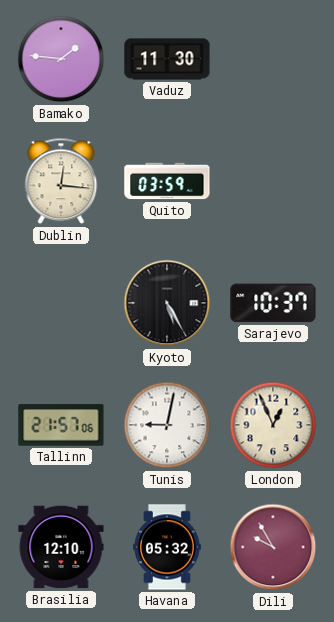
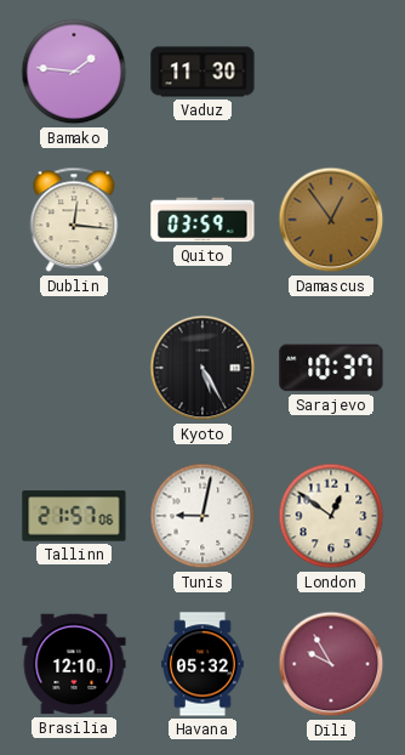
Damascus: none -> 12:54
London: 12:56 -> 12:51
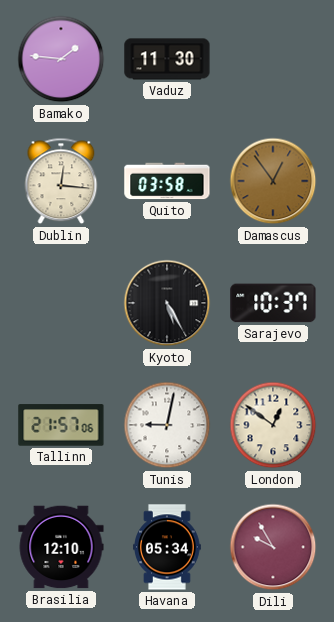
Quito: 03:59 -> 03:58
Havana: 05:32 -> 05:34
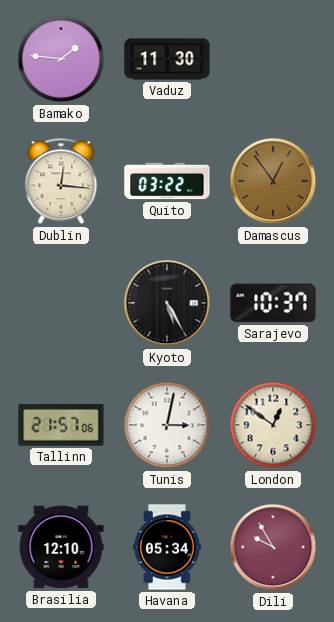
Quito: 03:58 -> 03:22
Tunis: 9:02 -> 3:02
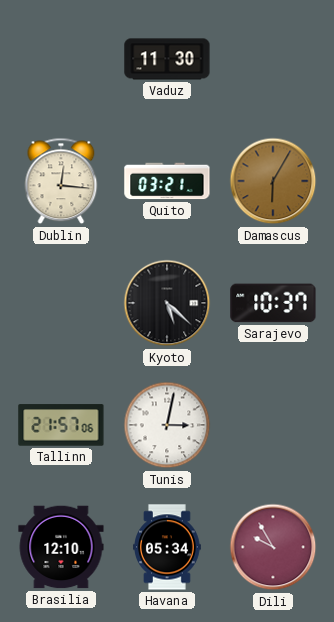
Bamako: 1:46 -> none
Quito: 03:22 -> 03:21
Damascus: 12:54 -> 6:05
Kyoto: 5:25 -> 5:22
London: 12:51 -> none
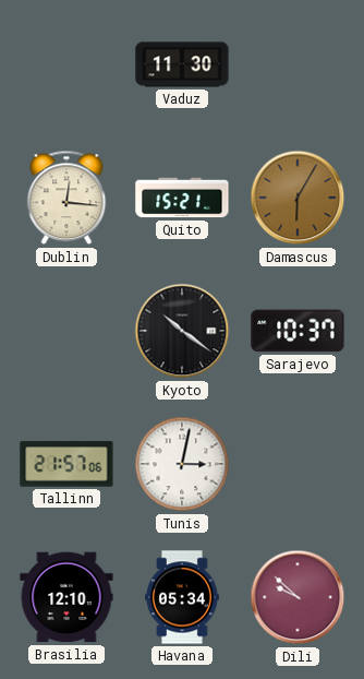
Quito: 03:21 -> 15:21
Kyoto: 5:22 -> 10:21
Dili: 9:55 -> 9:52
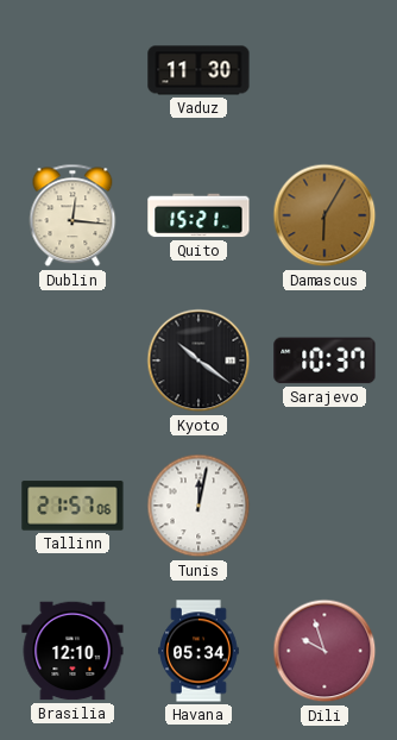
Tunis: 3:02 -> 12:02
Dili: 9:52 -> 9:57
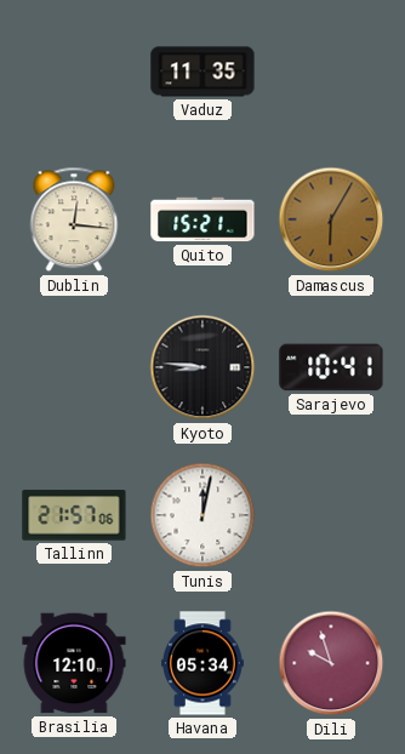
Vaduz: 11:30 -> 11:35
Kyoto: 10:21 -> 8:46
Sarajevo: 10:37 -> 10:41
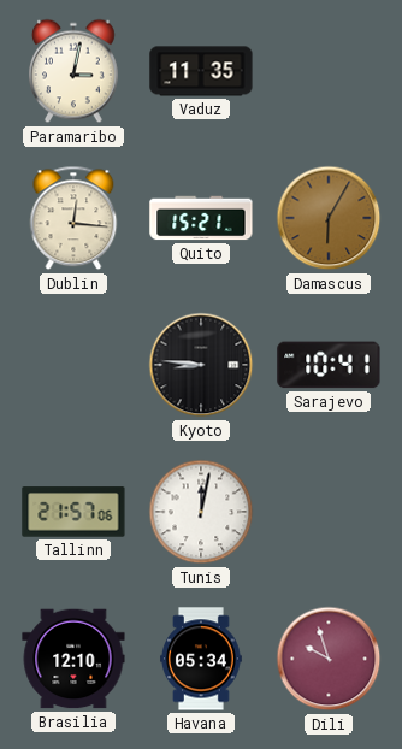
Paramaribo: none -> 3:02
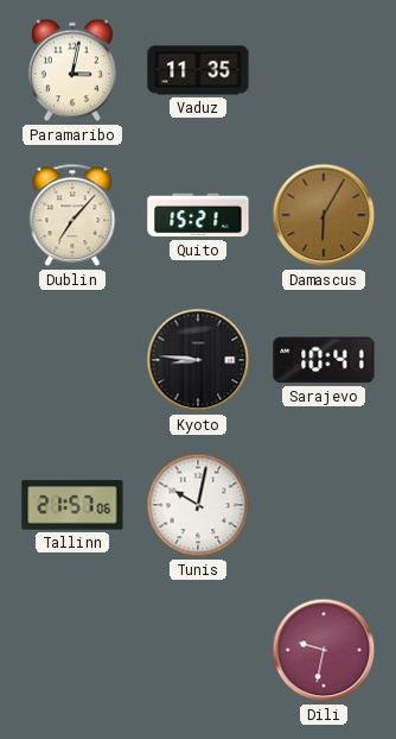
Dublin: 12:16 -> 7:07
Tunis: 12:02 -> 10:02
Brasilia: 12:10 -> none
Havana: 05:34 -> none
Dili: 9:57 -> 9:32
